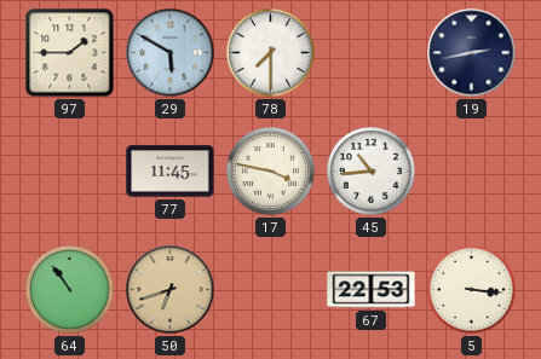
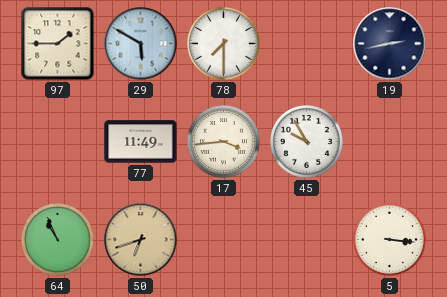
77: 11:45 -> 11:49
17: 3:47 -> 3:44
45: 10:44 -> 9:55
64: 10:54 -> 10:56
67: 22:53 -> none
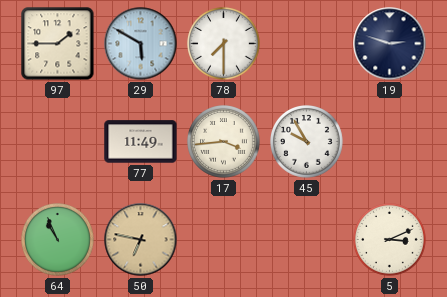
19: 2:43 -> 2:48
50: 6:42 -> 6:47
5: 3:16 -> 3:11
